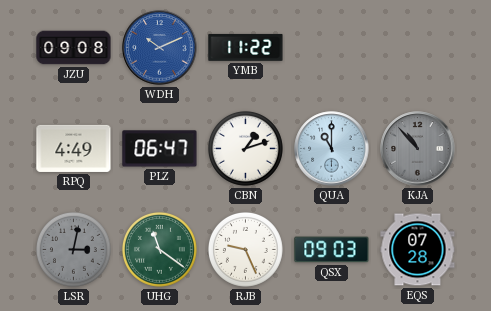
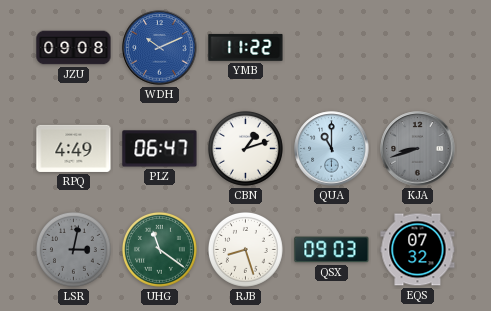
KJA: 10:53 -> 8:42
RJB: 9:26 -> 8:27
EQS: 07:28 -> 07:32
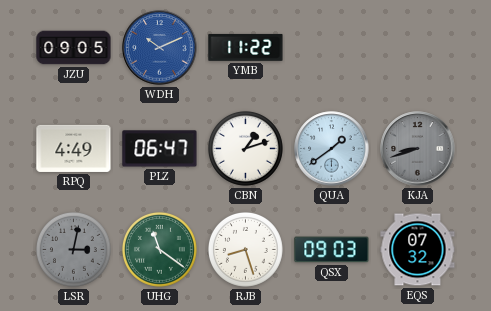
JZU: 09:08 -> 09:05
QUA: 11:00 -> 1:39
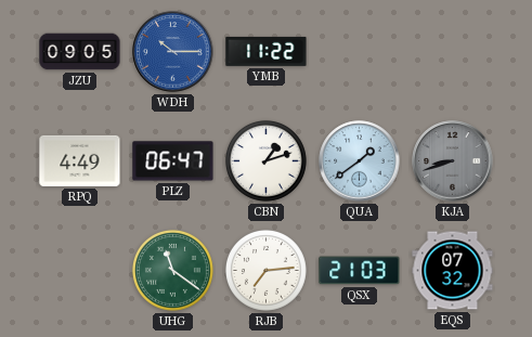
WDH: 10:11 -> 10:15
LSR: 3:02 -> none
RJB: 8:27 -> 7:14
QSX: 09:03 -> 21:03
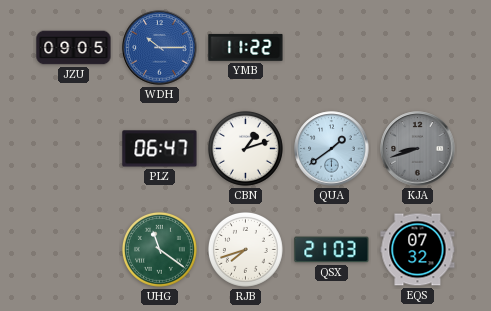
RPQ: 4:49 -> none
RJB: 7:14 -> 7:42
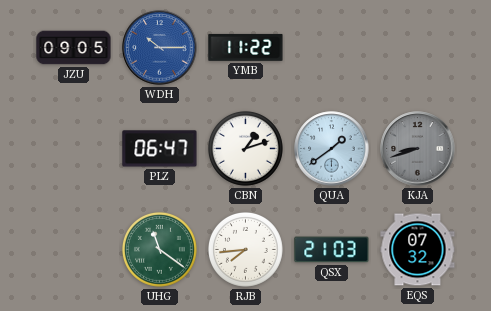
RJB: 7:42 -> 7:44
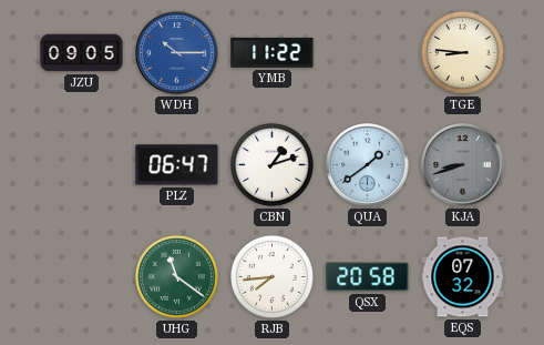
TGE: none -> 8:46
QSX: 21:03 -> 20:58
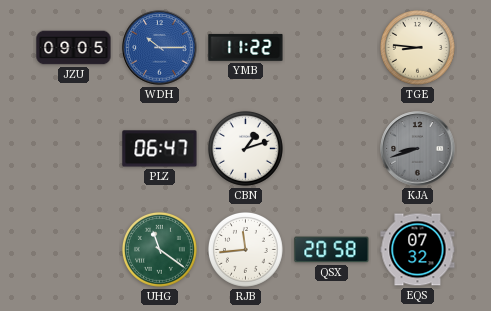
QUA: 1:39 -> none
RJB: 7:44 -> 11:44
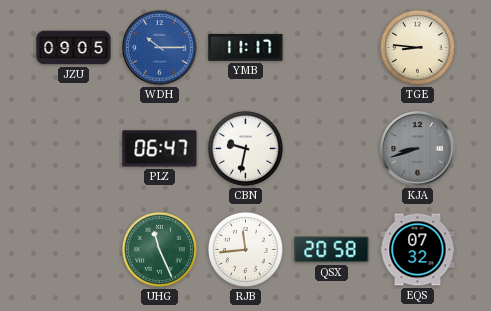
YMB: 11:22 -> 11:17
CBN: 1:12 -> 9:32
UHG: 11:21 -> 11:26
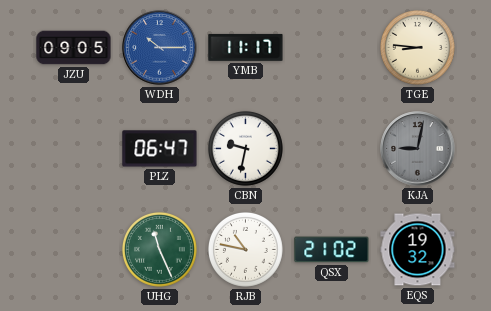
KJA: 8:42 -> 9:02
RJB: 11:44 -> 10:47
QSX: 20:58 -> 21:02
EQS: 07:32 -> 19:32
